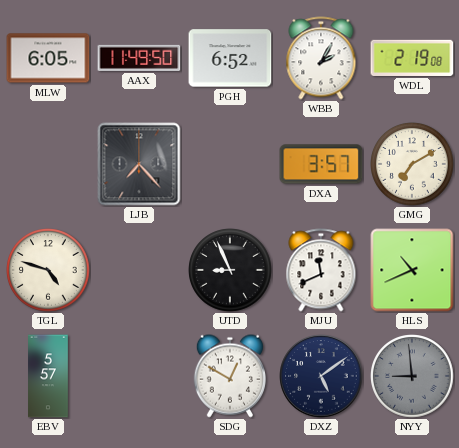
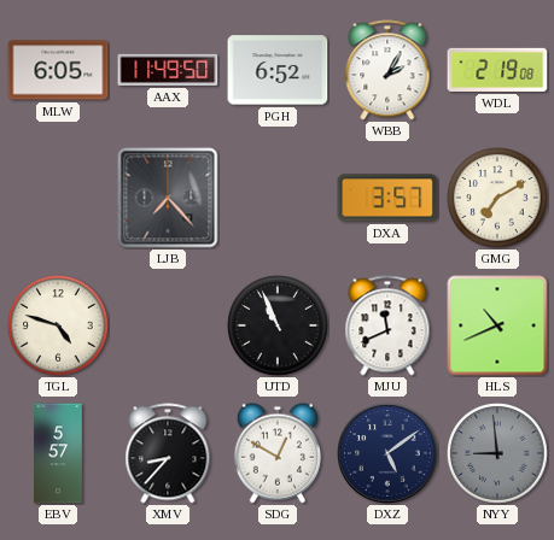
UTD: 8:56 -> 10:56
XMV: none -> 8:37
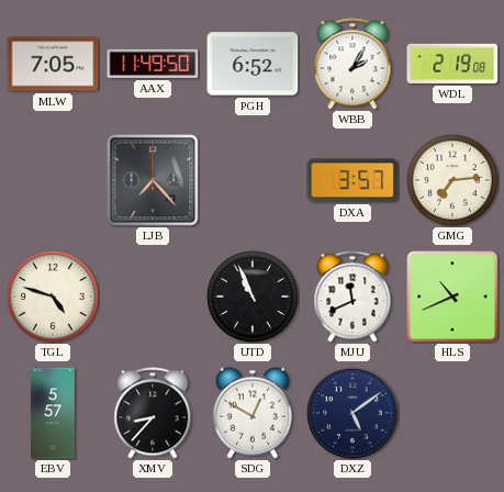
MLW: 6:05 -> 7:05
GMG: 7:10 -> 7:14
NYY: 8:59 -> none
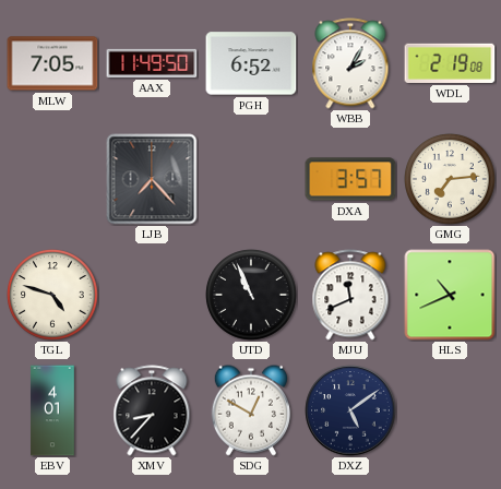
EBV: 5:57 -> 4:01
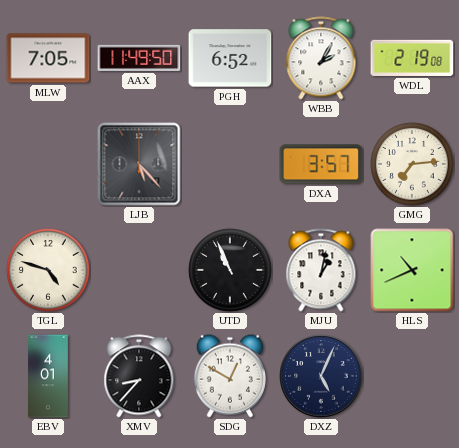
LJB: 7:23 -> 5:23
MJU: 11:41 -> 1:02
DXZ: 5:09 -> 5:04
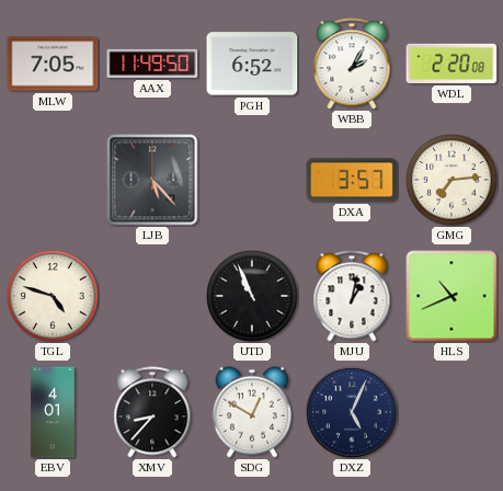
WDL: 2:19 -> 2:20
